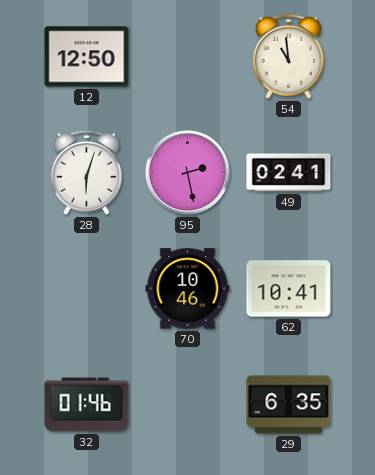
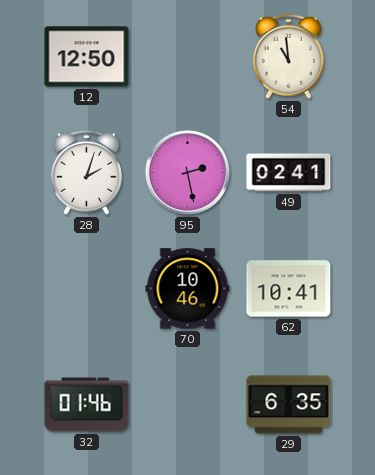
28: 6:03 -> 2:03
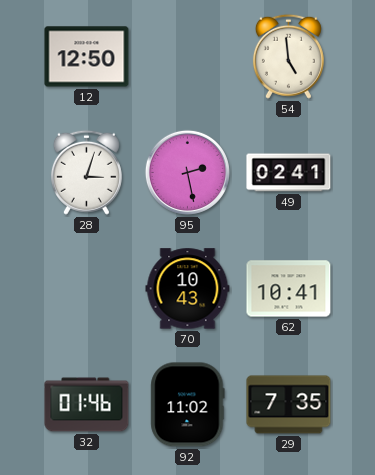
54: 10:59 -> 4:59
28: 2:03 -> 3:03
70: 10:46 -> 10:43
92: none -> 11:02
29: 6:35 -> 7:35
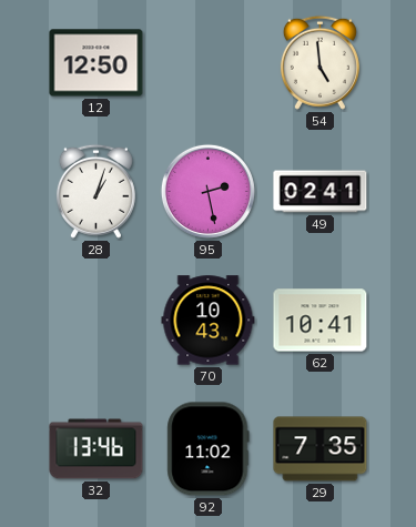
28: 3:03 -> 1:03
32: 01:46 -> 13:46
